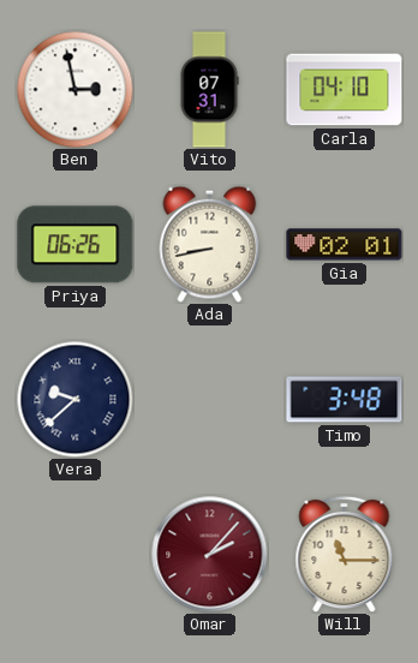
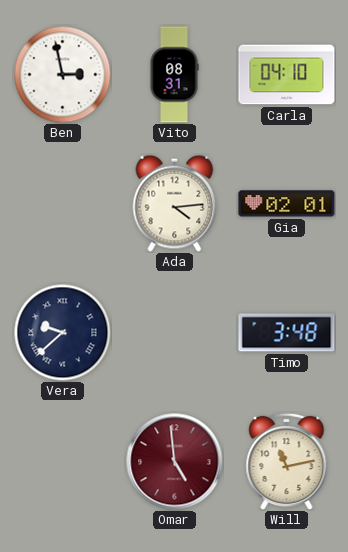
Vito: 07:31 -> 08:31
Priya: 06:26 -> none
Ada: 8:43 -> 4:14
Omar: 2:07 -> 4:59
Will: 11:15 -> 11:13
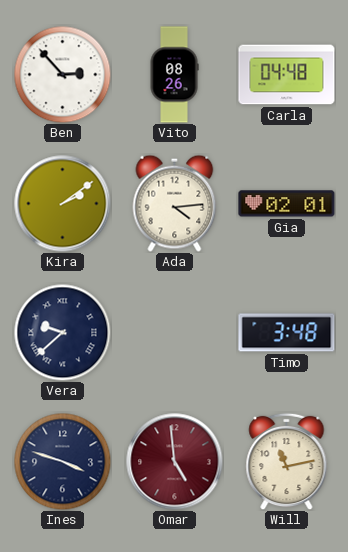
Ben: 2:58 -> 2:53
Vito: 08:31 -> 08:26
Carla: 04:10 -> 04:48
Kira: none -> 2:09
Ines: none -> 3:48
